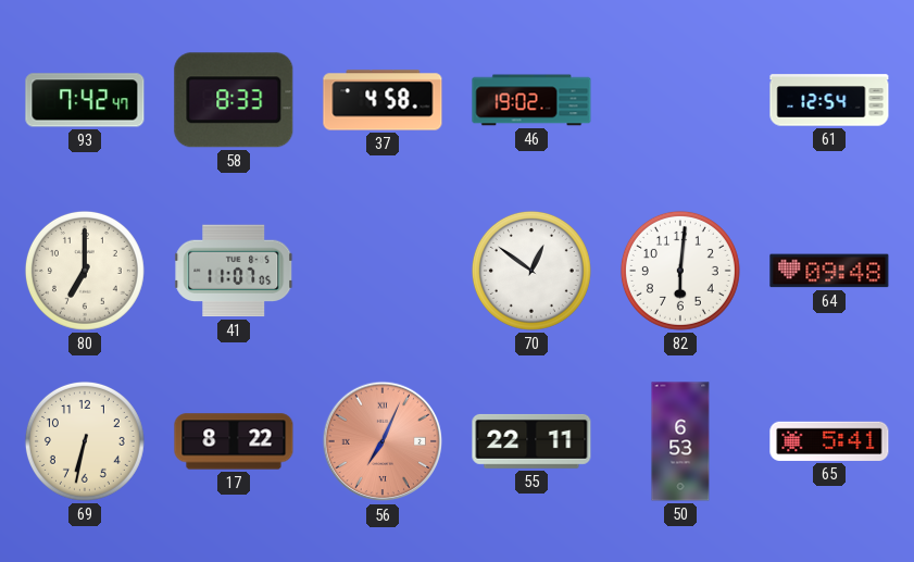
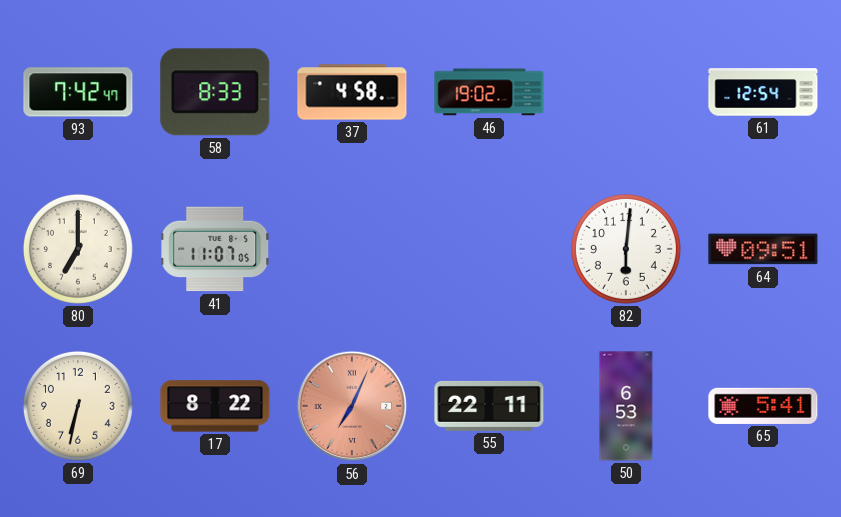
70: 12:51 -> none
64: 09:48 -> 09:51
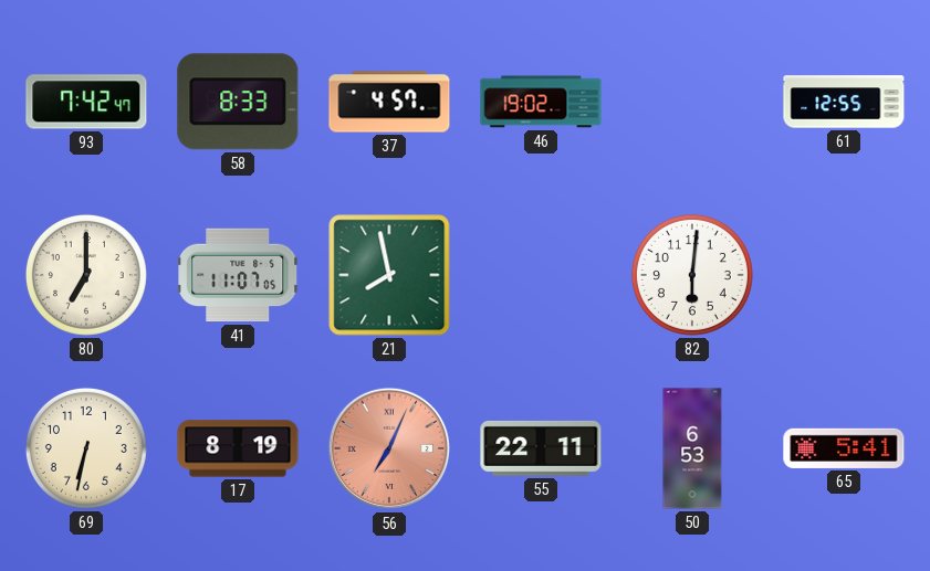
37: 4:58 -> 4:57
61: 12:54 -> 12:55
21: none -> 7:58
64: 09:51 -> none
17: 8:22 -> 8:19
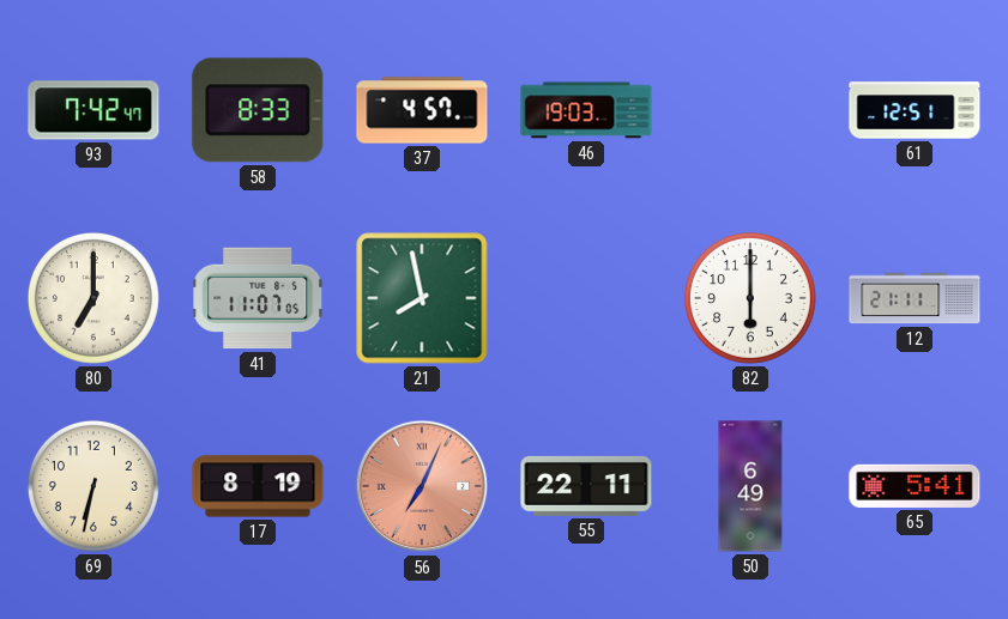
46: 19:02 -> 19:03
61: 12:55 -> 12:51
82: 6:01 -> 6:00
12: none -> 21:11
50: 6:53 -> 6:49
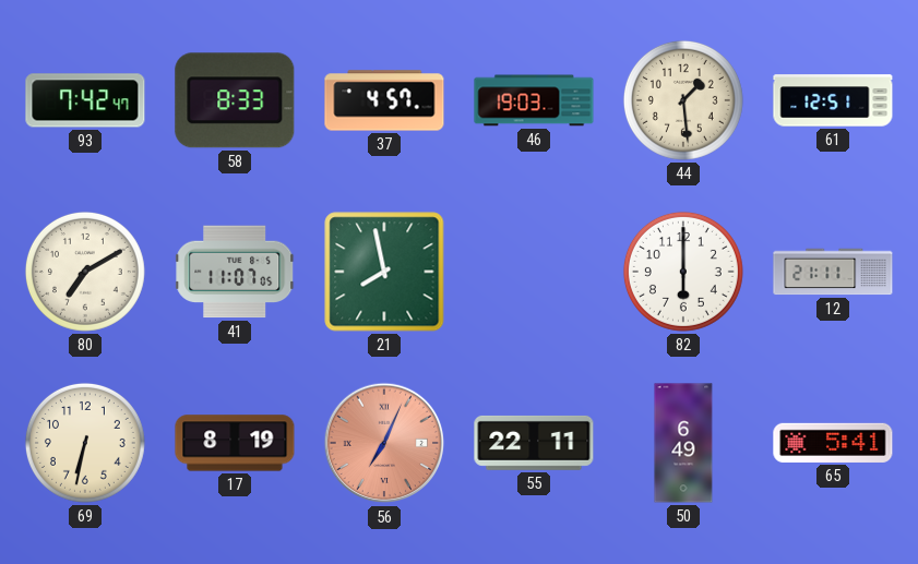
44: none -> 1:29
80: 7:00 -> 7:10
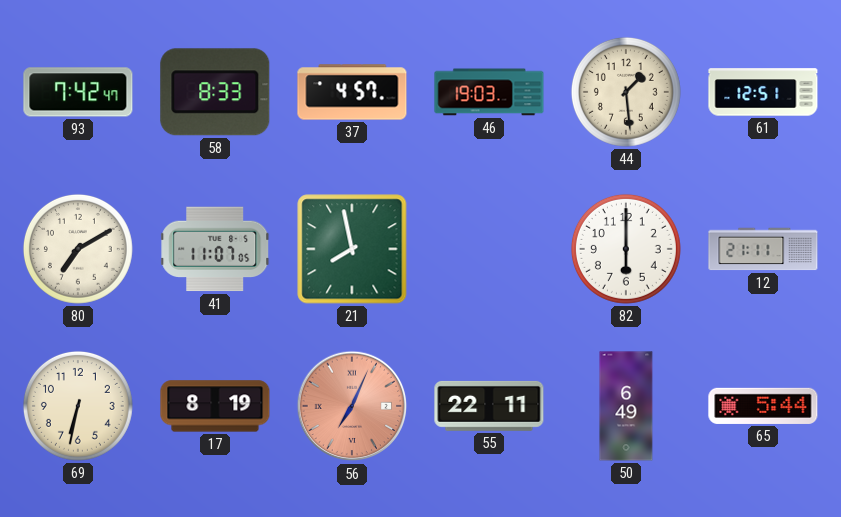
65: 5:41 -> 5:44
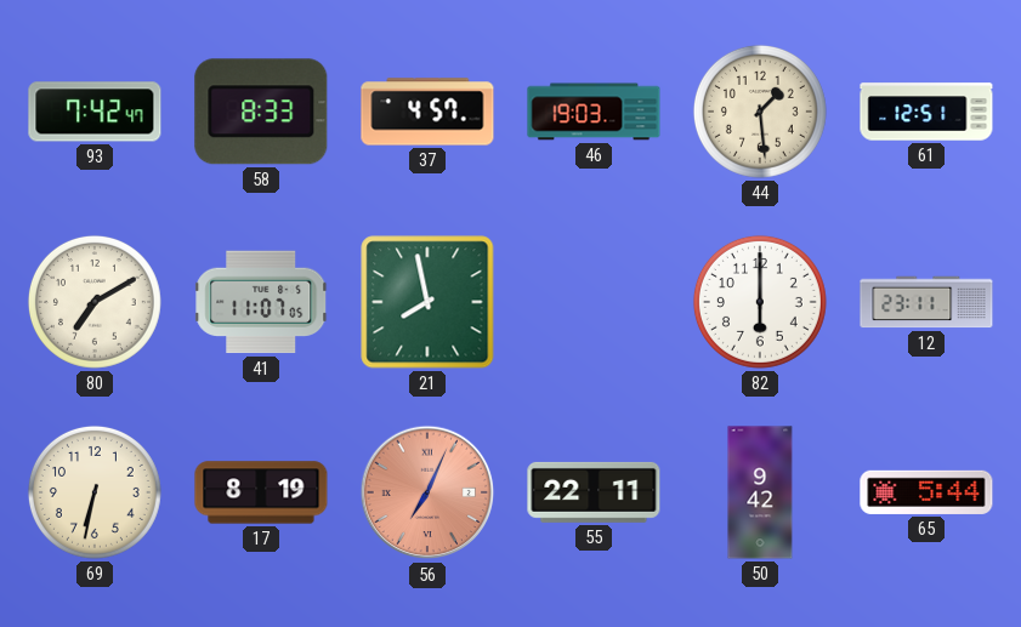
12: 21:11 -> 23:11
50: 6:49 -> 9:42
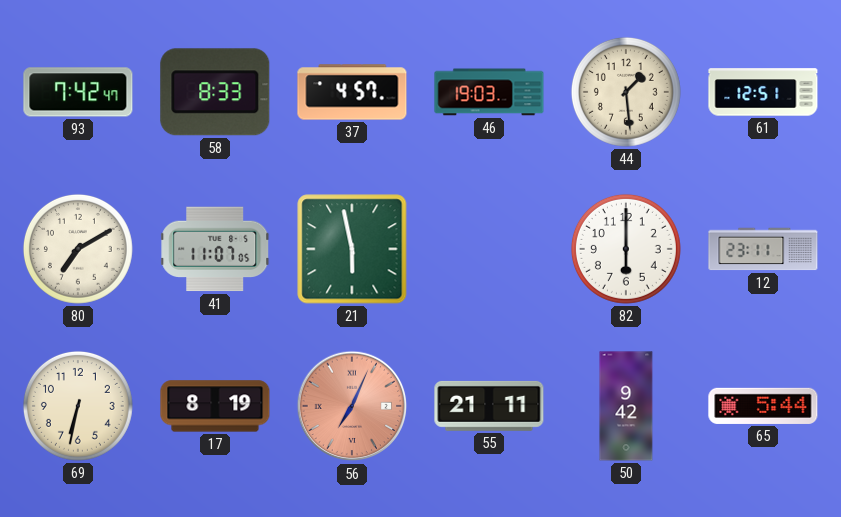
21: 7:58 -> 5:58
55: 22:11 -> 21:11
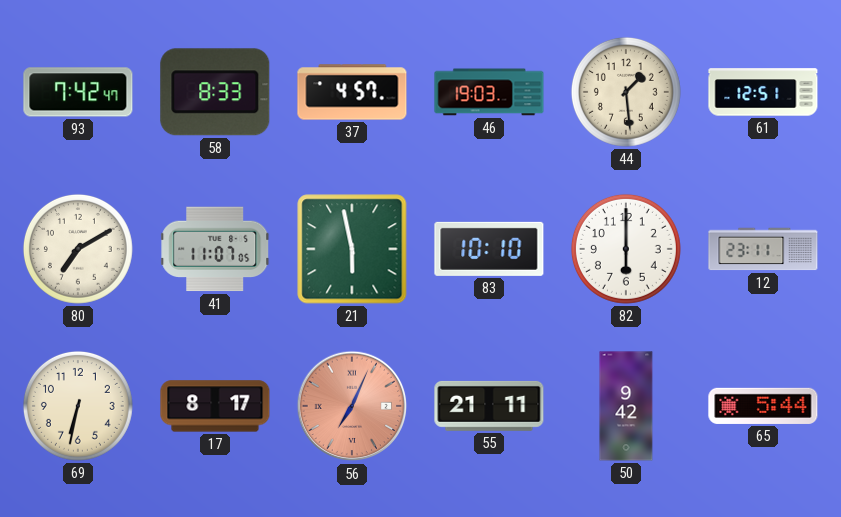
83: none -> 10:10
17: 8:19 -> 8:17
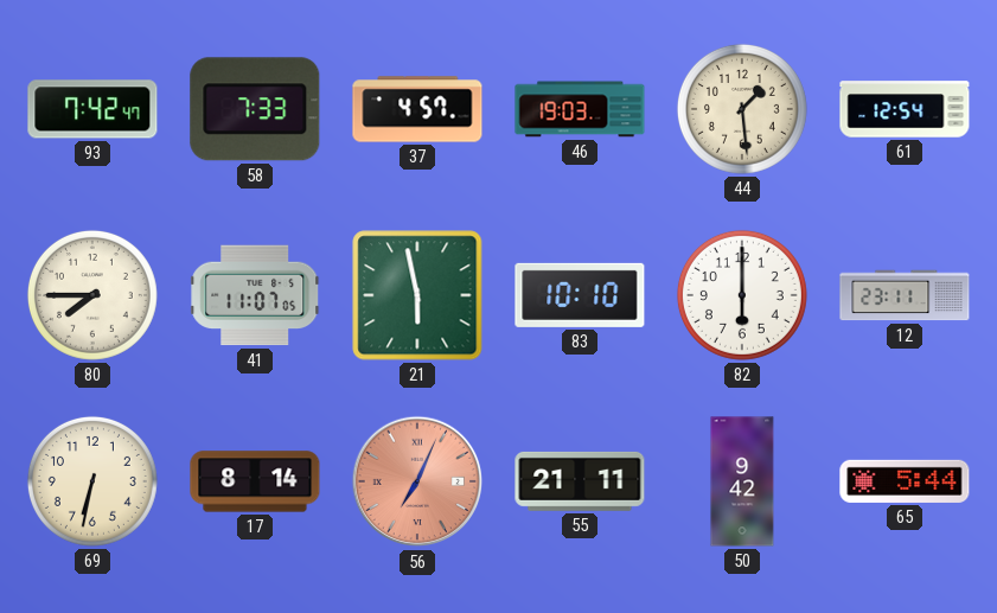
58: 8:33 -> 7:33
61: 12:51 -> 12:54
80: 7:10 -> 7:45
17: 8:17 -> 8:14
